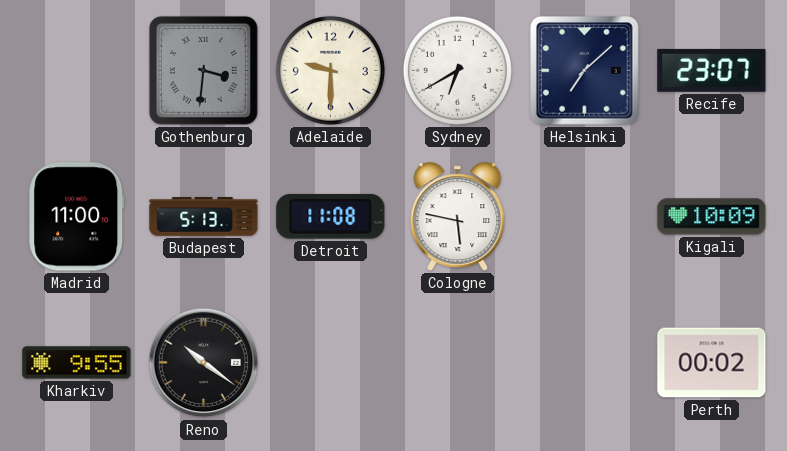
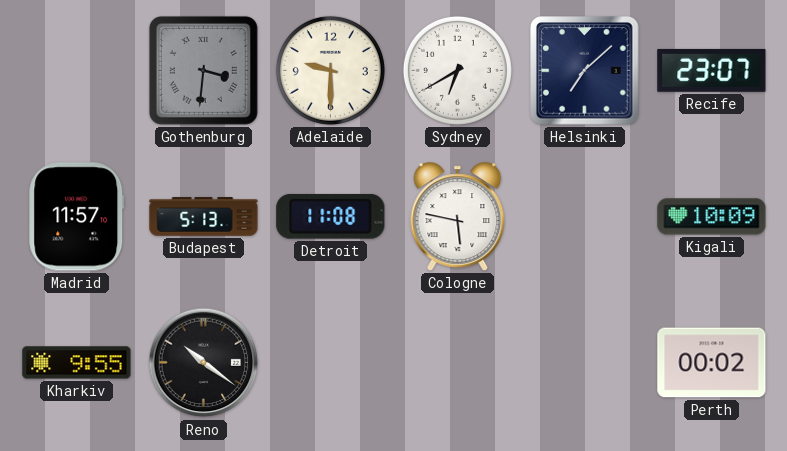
Madrid: 11:00 -> 11:57
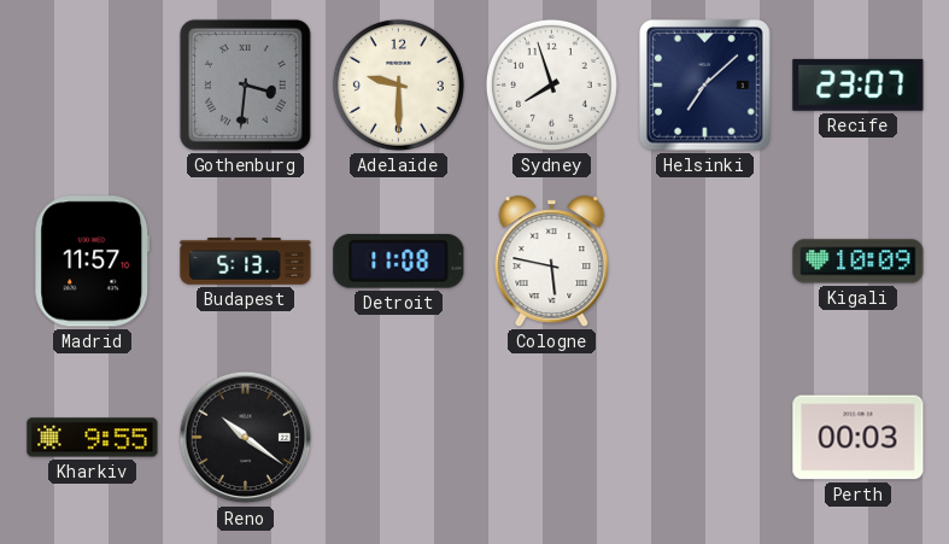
Sydney: 6:40 -> 7:57
Perth: 00:02 -> 00:03
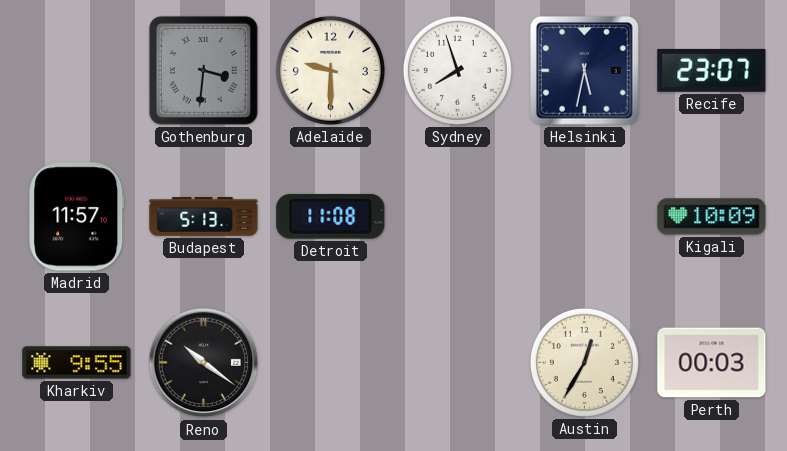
Helsinki: 7:08 -> 5:32
Cologne: 5:47 -> none
Austin: none -> 12:35
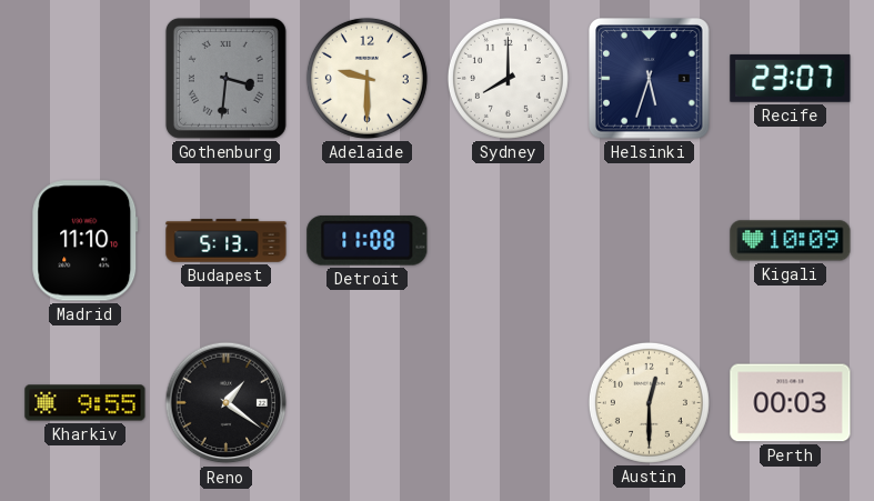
Sydney: 7:57 -> 8:00
Helsinki: 5:32 -> 5:33
Madrid: 11:57 -> 11:10
Reno: 10:21 -> 1:21
Austin: 12:35 -> 12:30
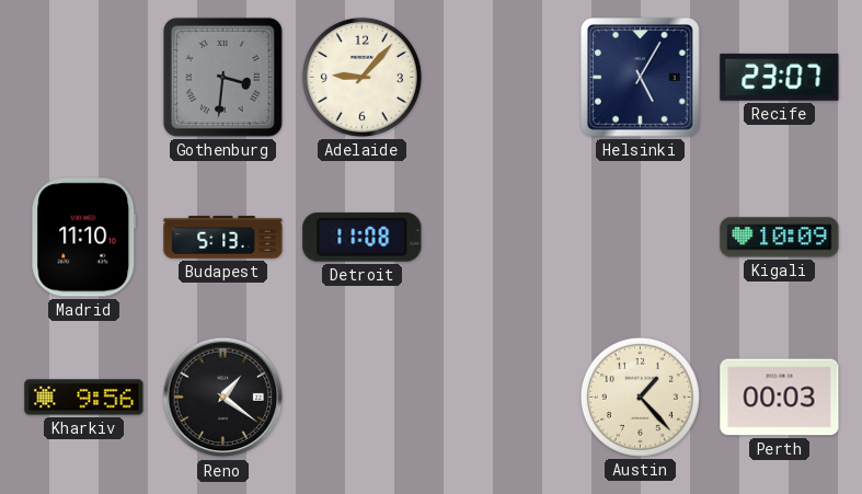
Adelaide: 9:30 -> 9:07
Sydney: 8:00 -> none
Helsinki: 5:33 -> 5:05
Kharkiv: 9:55 -> 9:56
Austin: 12:30 -> 1:23
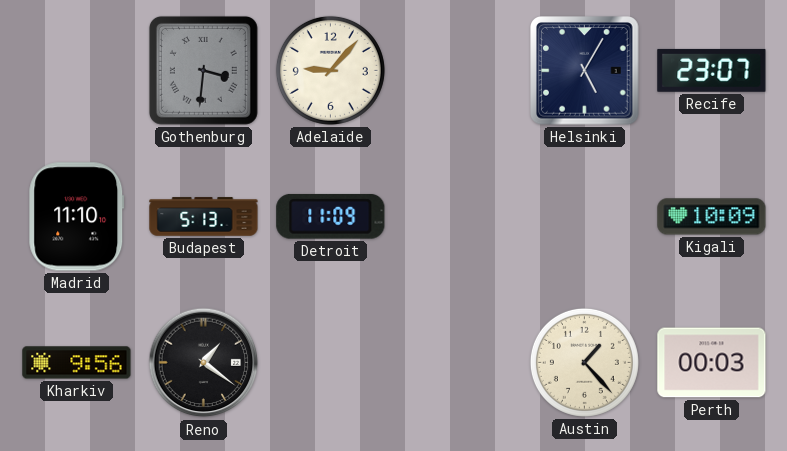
Detroit: 11:08 -> 11:09
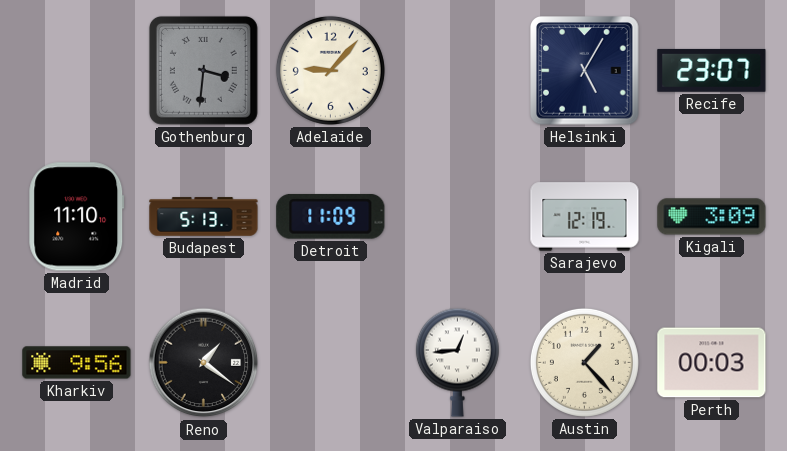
Sarajevo: none -> 12:19
Kigali: 10:09 -> 3:09
Valparaiso: none -> 12:44
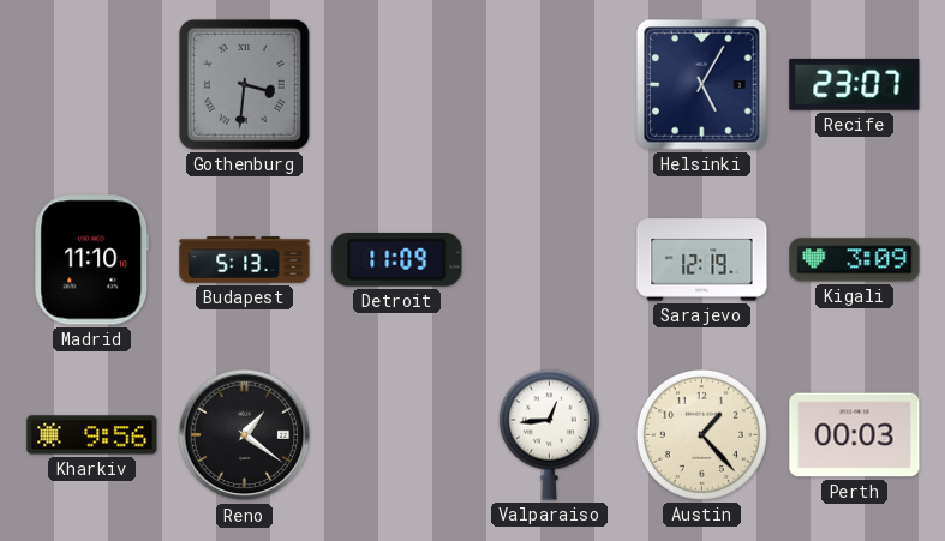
Adelaide: 9:07 -> none
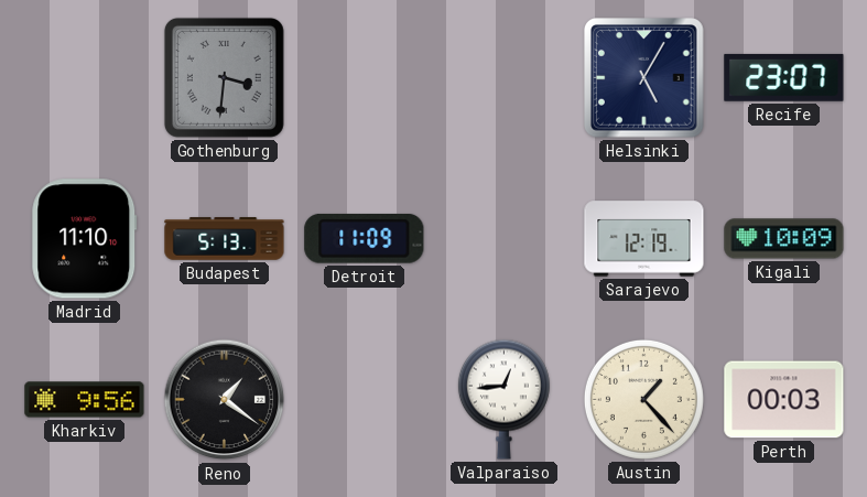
Kigali: 3:09 -> 10:09
